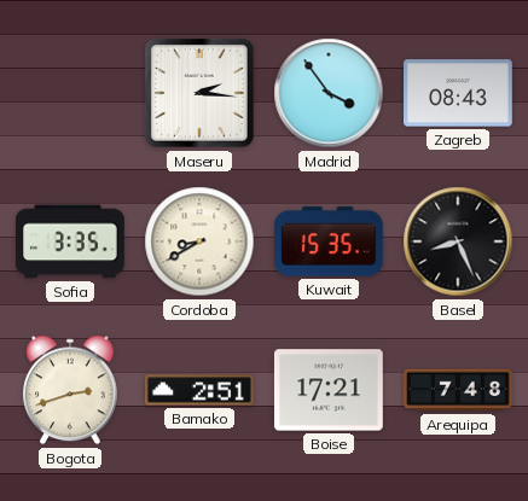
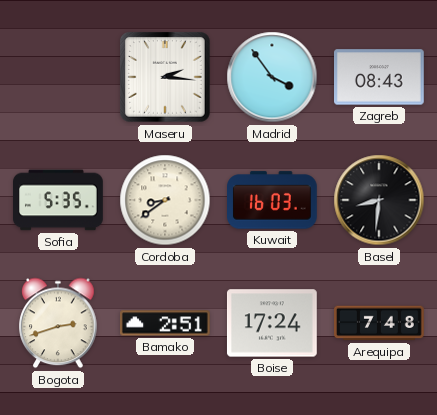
Sofia: 3:35 -> 5:35
Cordoba: 8:40 -> 8:39
Kuwait: 15:35 -> 16:03
Basel: 8:26 -> 8:31
Boise: 17:21 -> 17:24
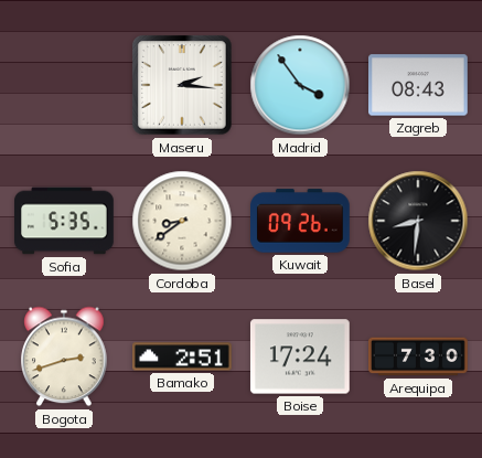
Kuwait: 16:03 -> 09:26
Arequipa: 7:48 -> 7:30
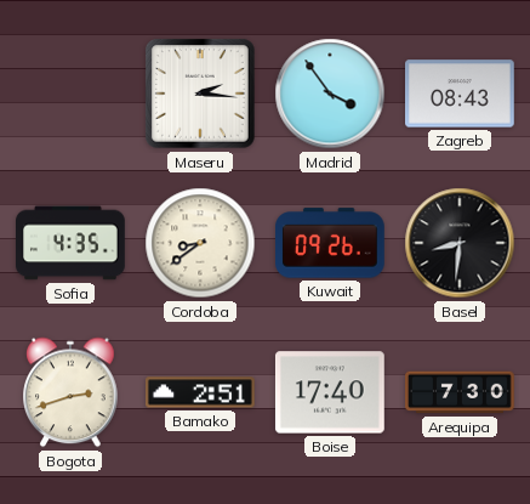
Sofia: 5:35 -> 4:35
Boise: 17:24 -> 17:40
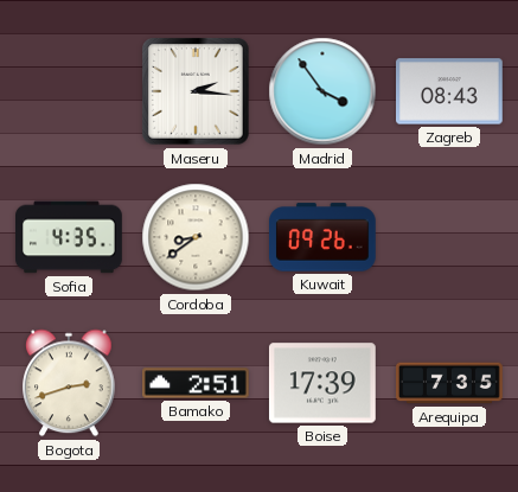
Basel: 8:31 -> none
Boise: 17:40 -> 17:39
Arequipa: 7:30 -> 7:35
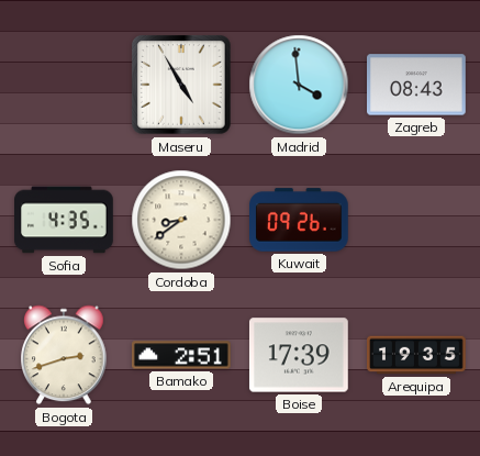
Maseru: 2:16 -> 4:55
Madrid: 3:54 -> 3:59
Arequipa: 7:35 -> 19:35
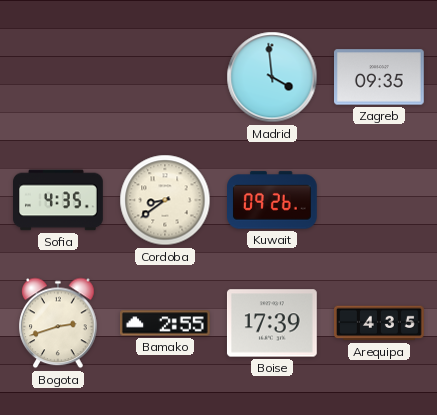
Maseru: 4:55 -> none
Zagreb: 08:43 -> 09:35
Bamako: 2:51 -> 2:55
Arequipa: 19:35 -> 4:35
